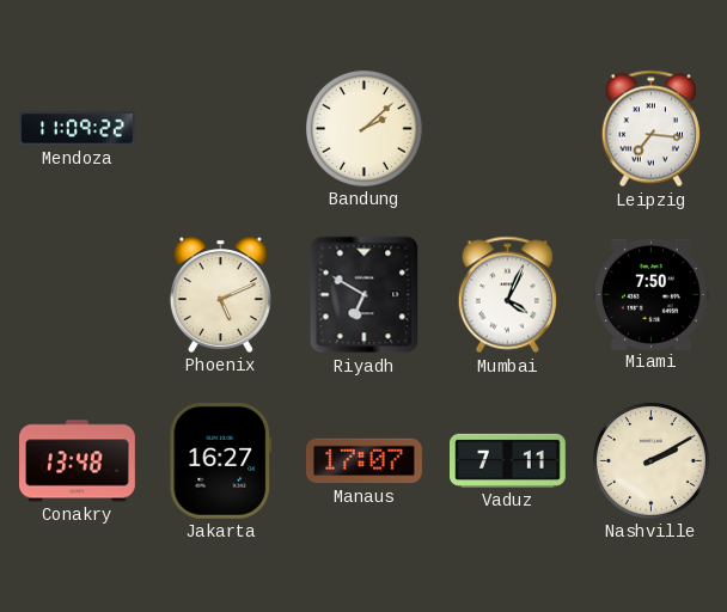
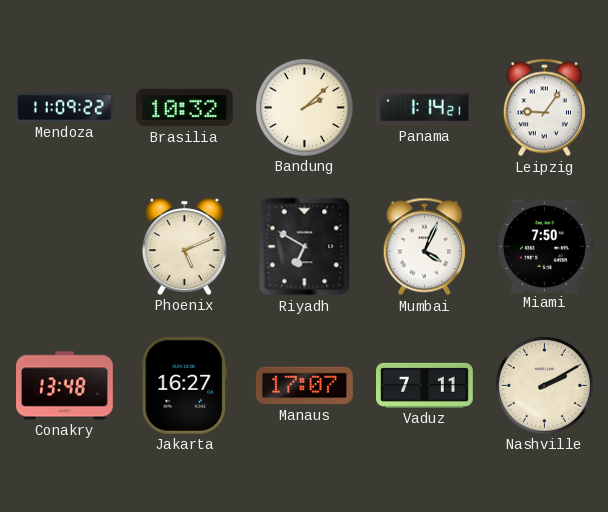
Brasilia: none -> 10:32
Panama: none -> 1:14
Leipzig: 7:16 -> 9:06
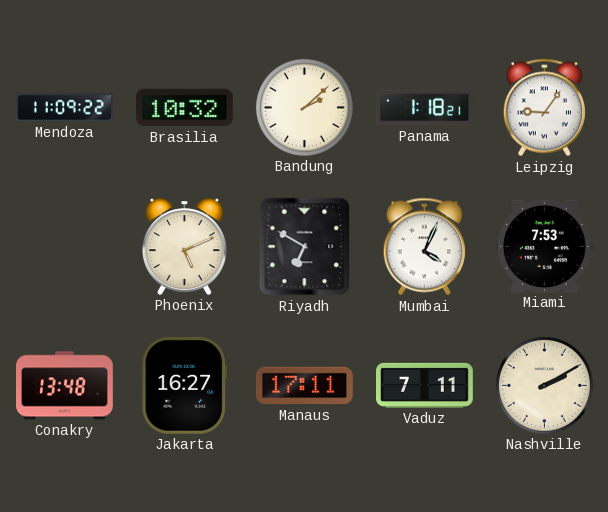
Panama: 1:14 -> 1:18
Miami: 7:50 -> 7:53
Manaus: 17:07 -> 17:11
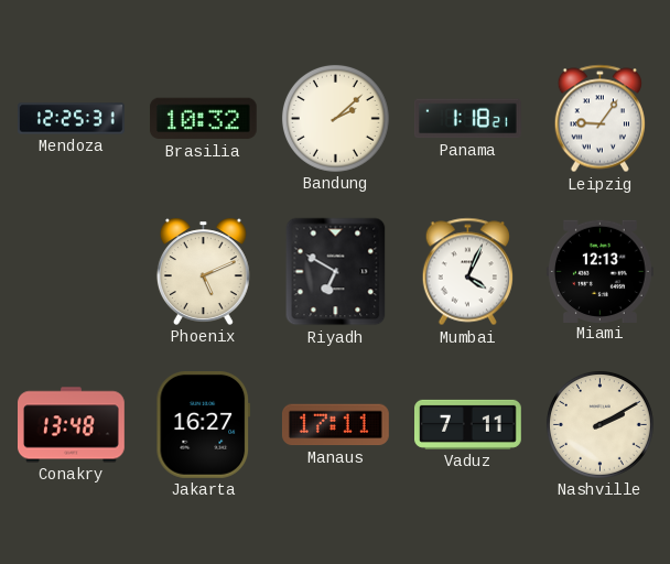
Mendoza: 11:09 -> 12:25
Miami: 7:53 -> 12:13
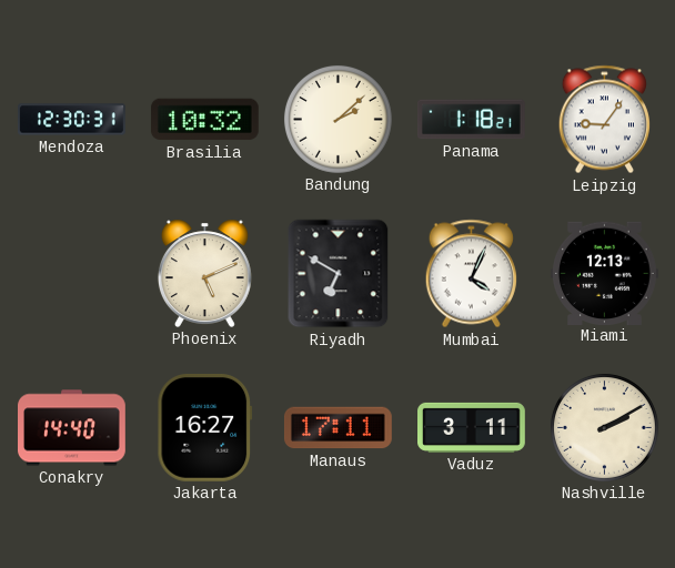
Mendoza: 12:25 -> 12:30
Conakry: 13:48 -> 14:40
Vaduz: 7:11 -> 3:11
